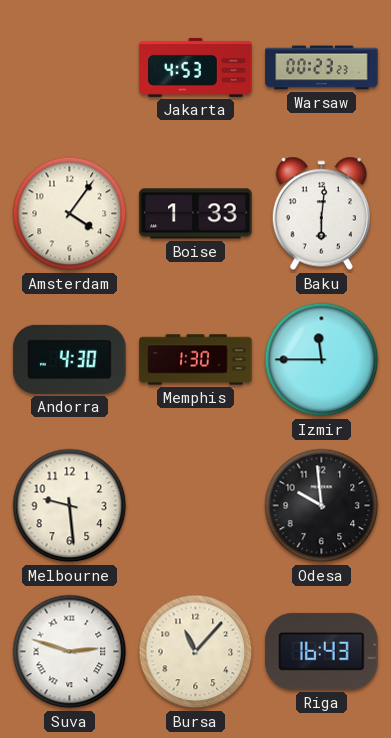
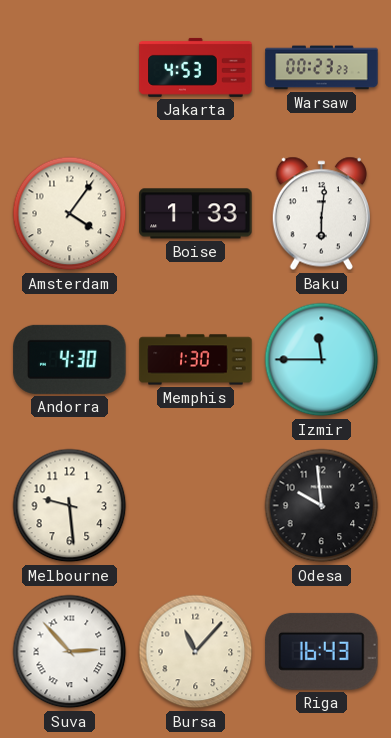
Suva: 2:48 -> 2:53
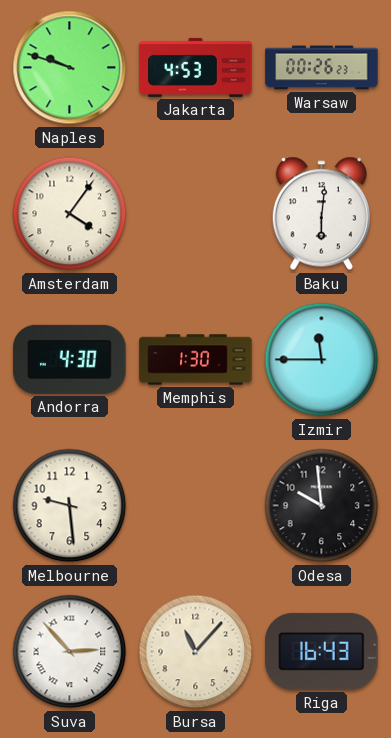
Naples: none -> 9:48
Warsaw: 00:23 -> 00:26
Boise: 1:33 -> none
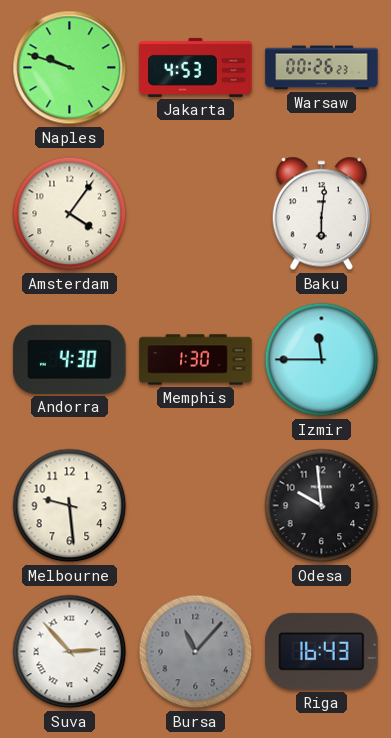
Bursa dial: cream -> grey
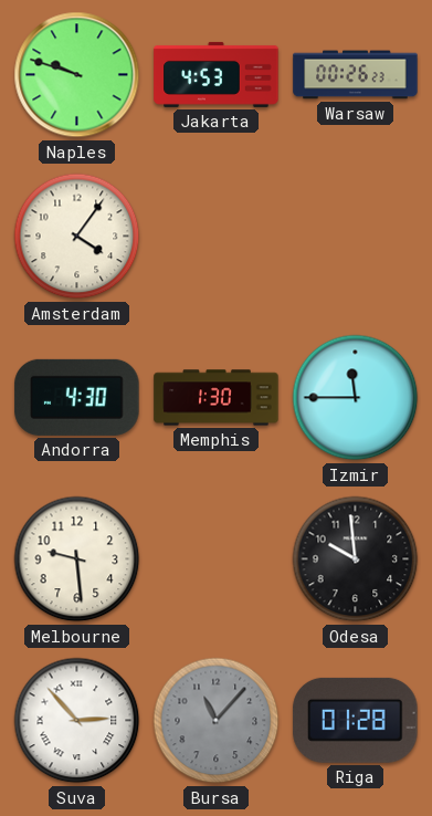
Baku: 6:01 -> none
Riga: 16:43 -> 01:28
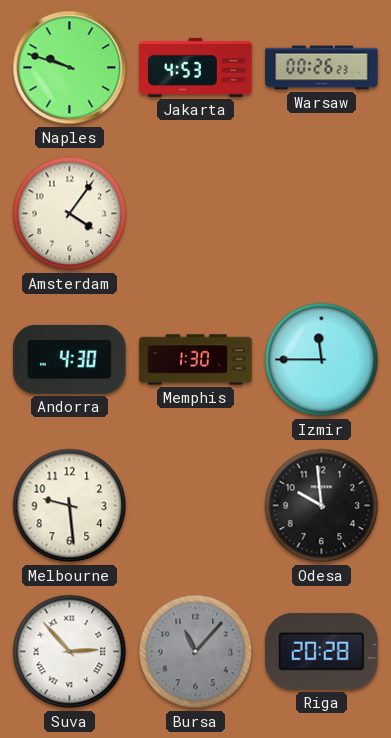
Riga: 01:28 -> 20:28
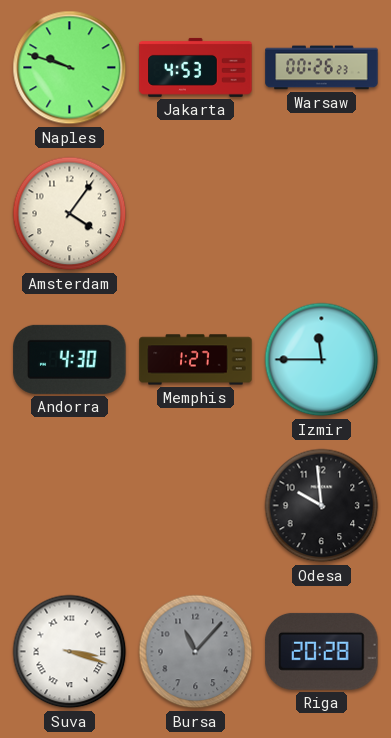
Memphis: 1:30 -> 1:27
Melbourne: 9:29 -> none
Suva: 2:53 -> 3:18
